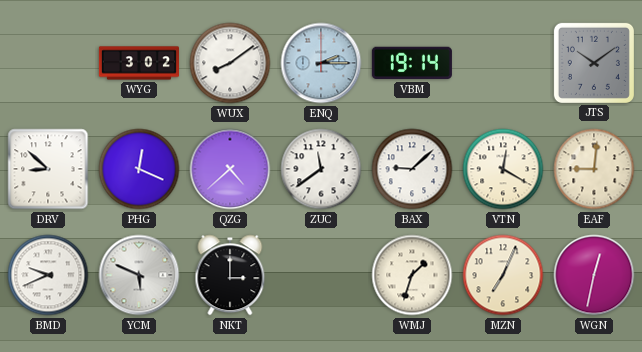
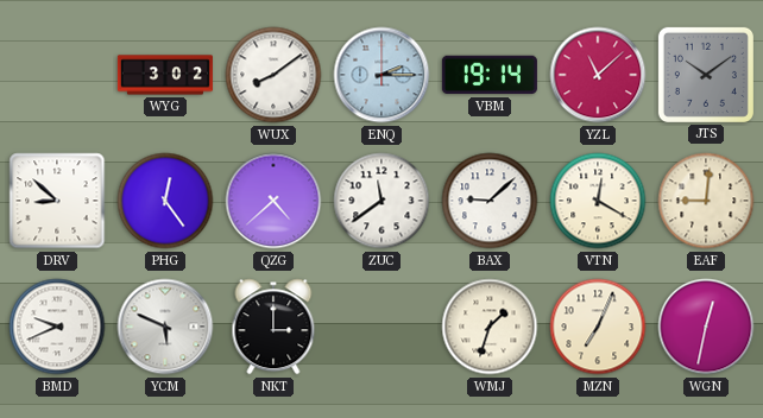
YZL: none -> 11:08
PHG: 12:19 -> 12:24
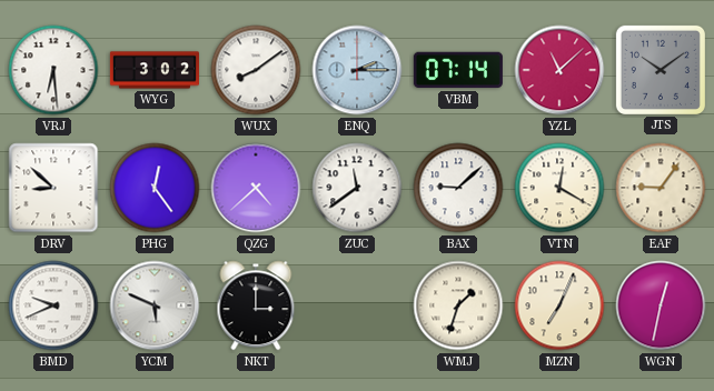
VRJ: none -> 6:29
VBM: 19:14 -> 07:14
EAF: 9:01 -> 9:06
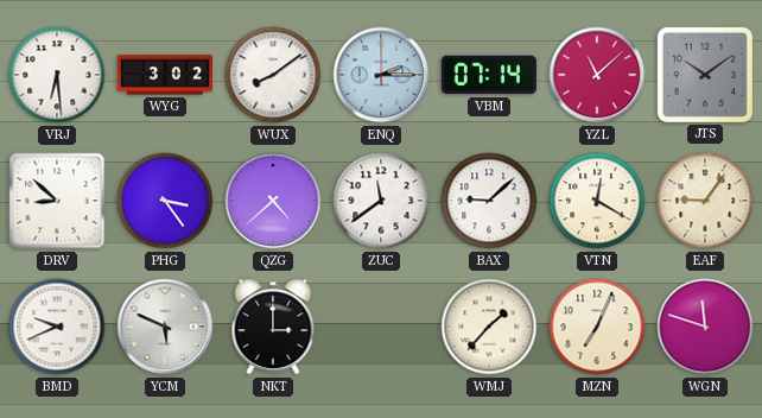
PHG: 12:24 -> 3:24
WMJ: 1:33 -> 1:37
WGN: 12:32 -> 11:48
